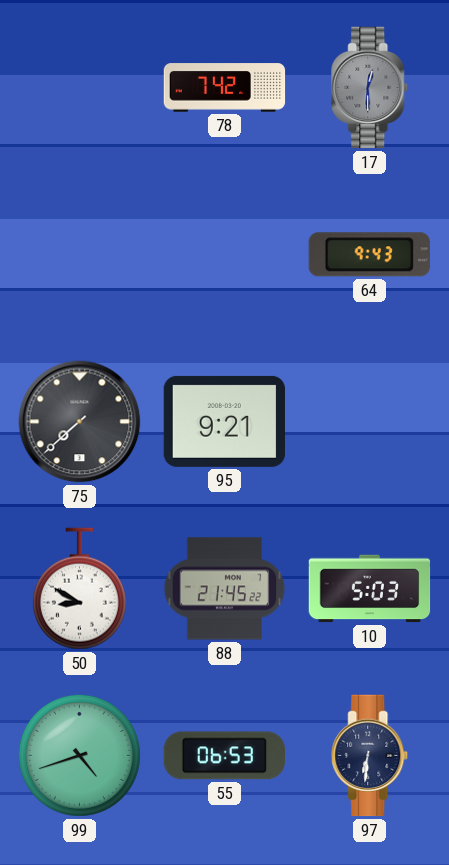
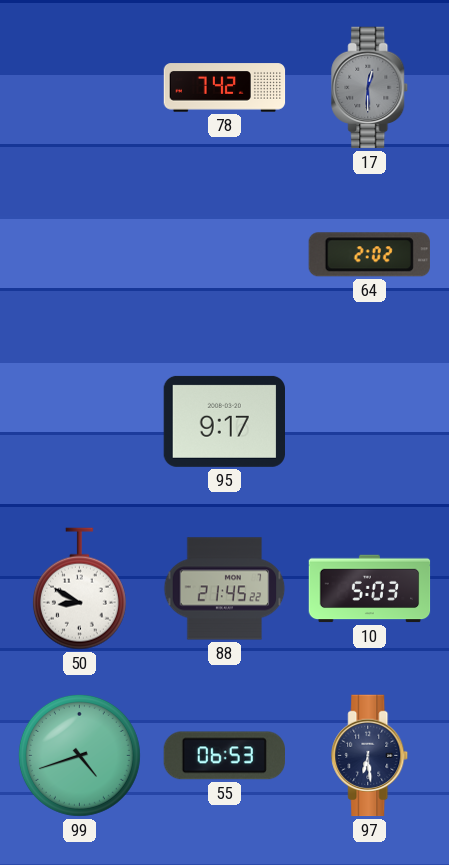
64: 9:43 -> 2:02
75: 7:38 -> none
95: 9:21 -> 9:17
97: 6:31 -> 6:29
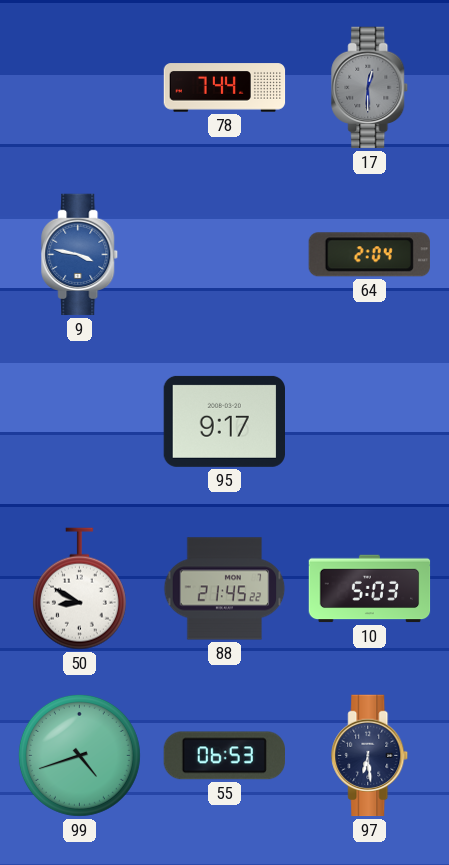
78: 7:42 -> 7:44
9: none -> 3:47
64: 2:02 -> 2:04
